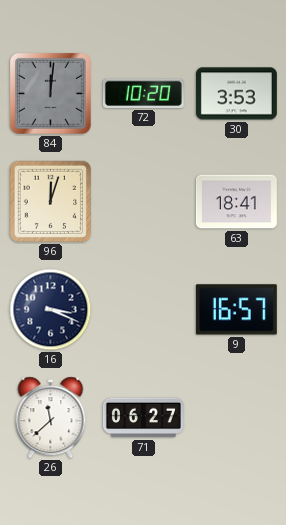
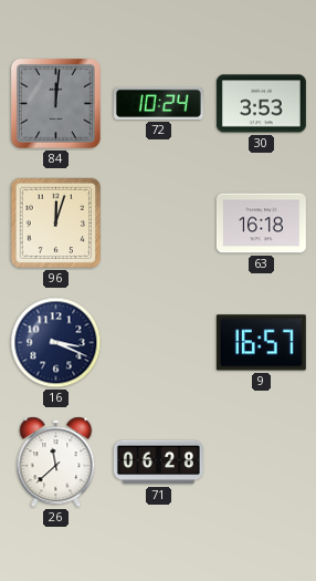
72: 10:20 -> 10:24
63: 18:41 -> 16:18
71: 06:27 -> 06:28
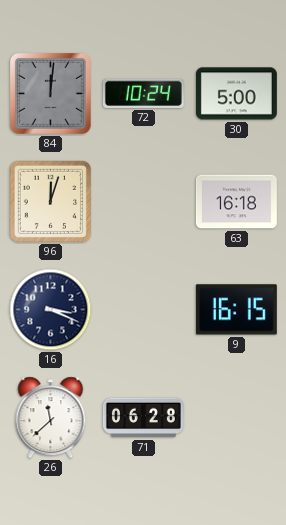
30: 3:53 -> 5:00
9: 16:57 -> 16:15
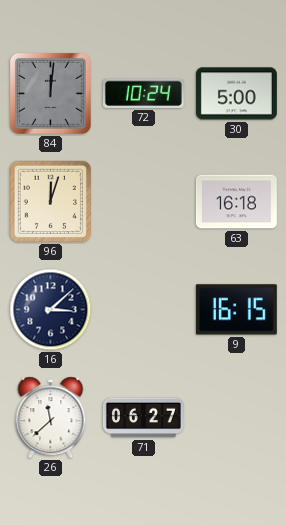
16: 3:19 -> 3:08
71: 06:28 -> 06:27
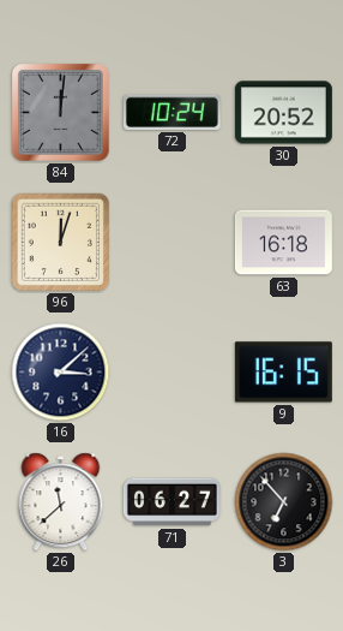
30: 5:00 -> 20:52
3: none -> 6:53
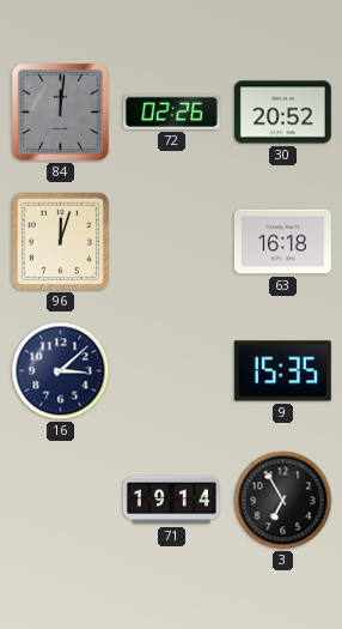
72: 10:24 -> 02:26
9: 16:15 -> 15:35
26: 11:38 -> none
71: 06:27 -> 19:14
3: 6:53 -> 6:55
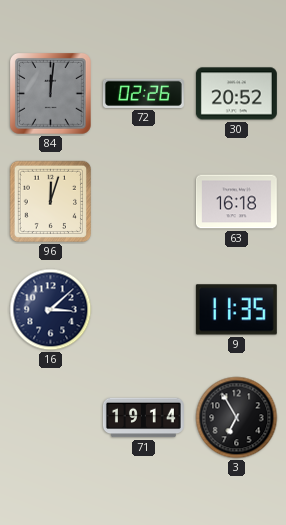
9: 15:35 -> 11:35
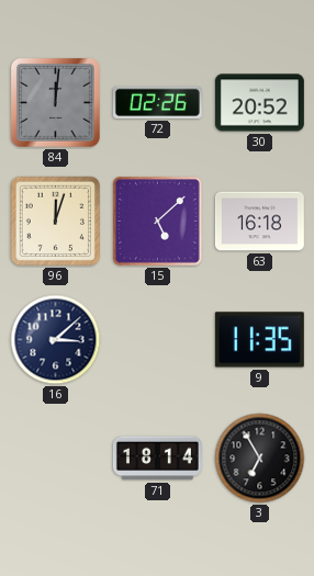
15: none -> 5:08
71: 19:14 -> 18:14
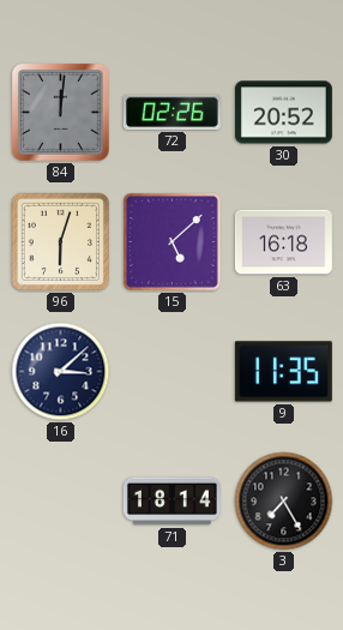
96: 12:03 -> 6:03
3: 6:55 -> 7:25
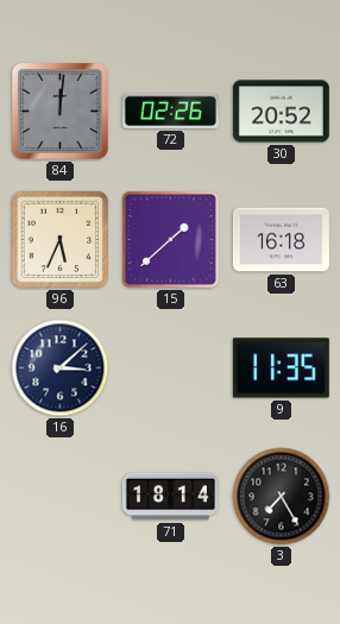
96: 6:03 -> 5:34
15: 5:08 -> 1:38
